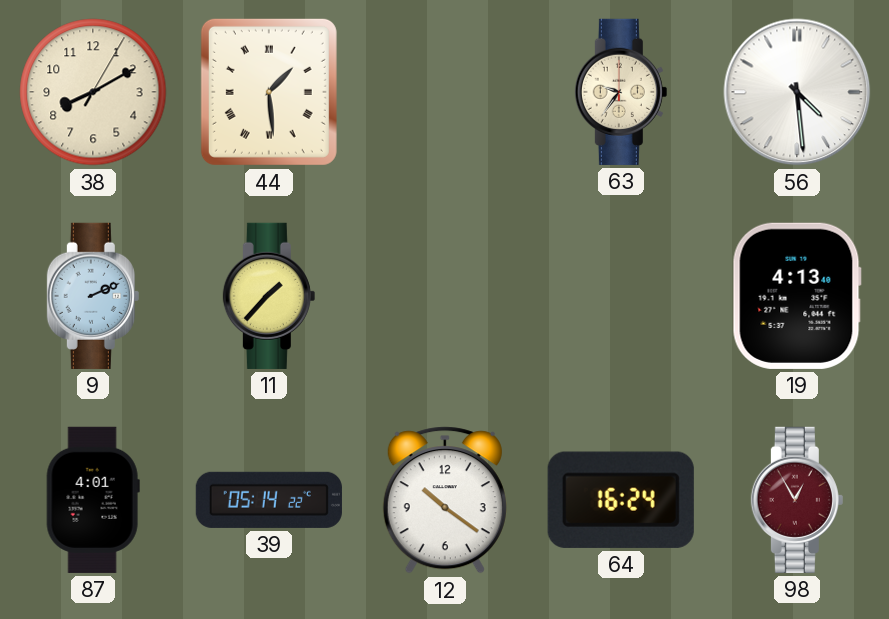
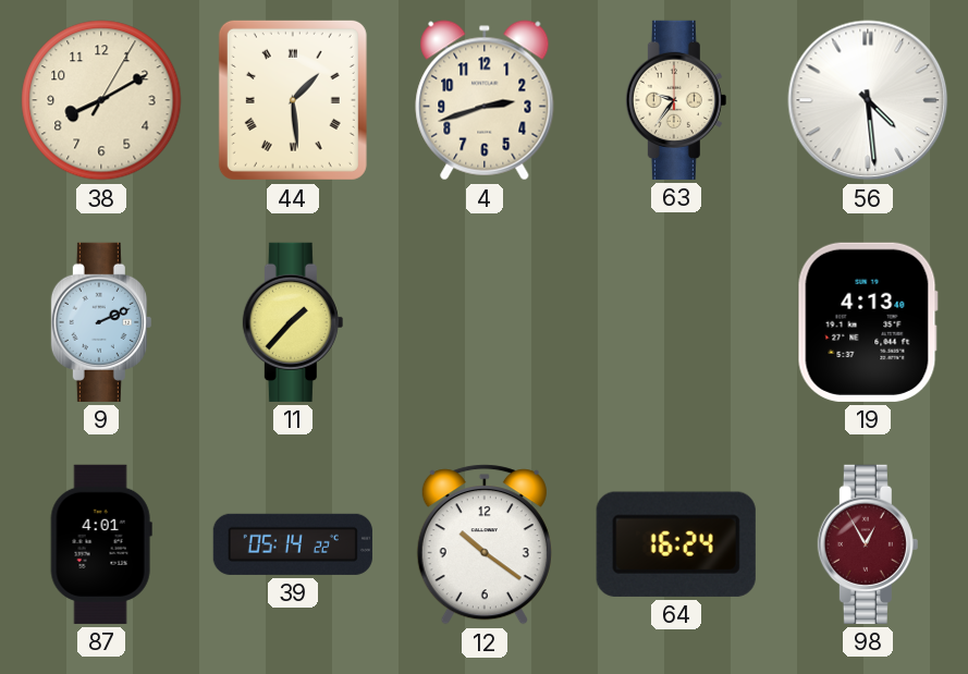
4: none -> 2:42
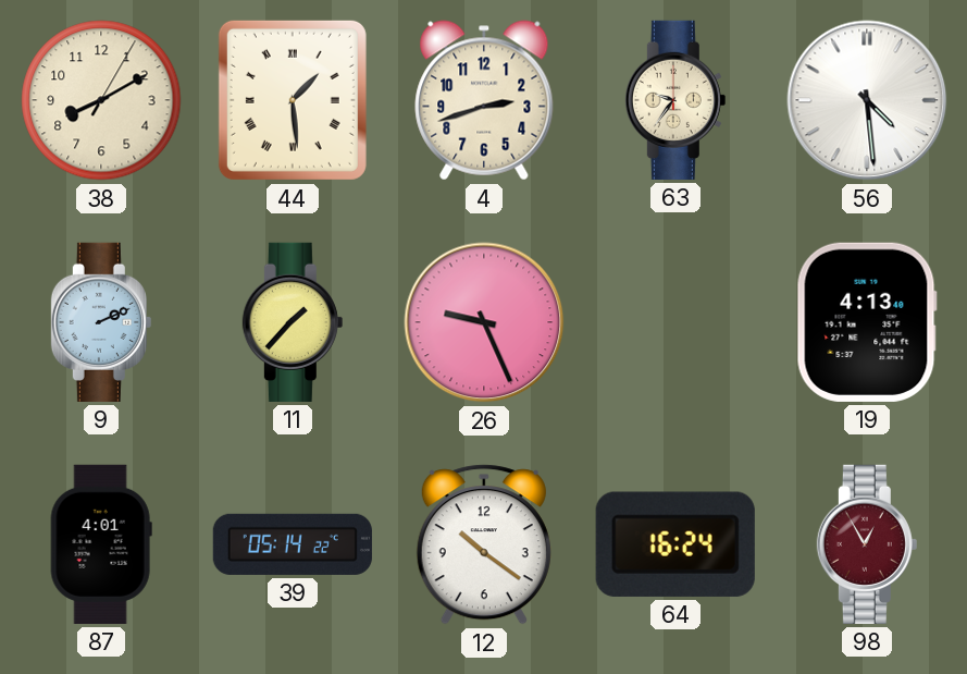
26: none -> 9:26
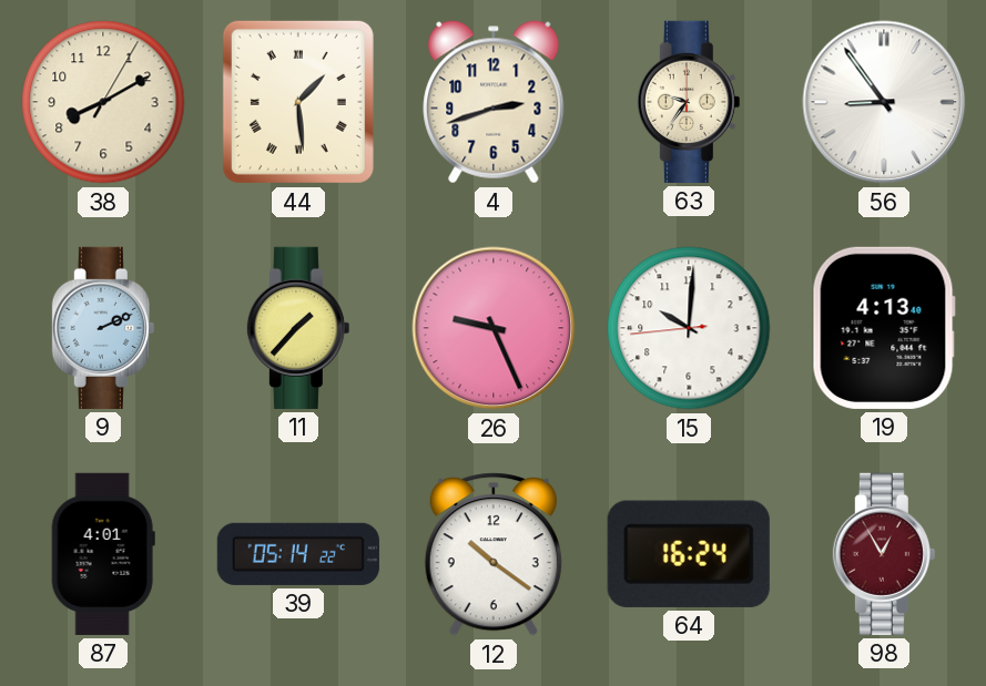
56: 4:29 -> 8:54
15: none -> 10:00
